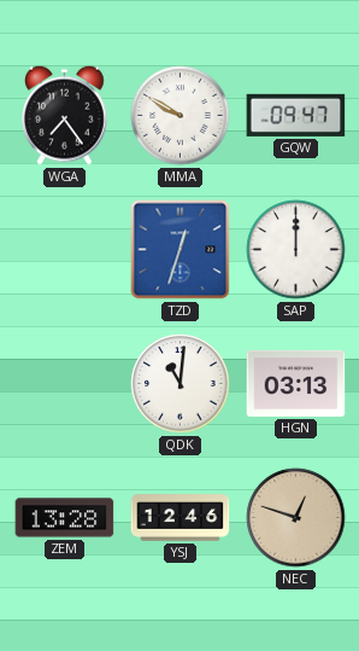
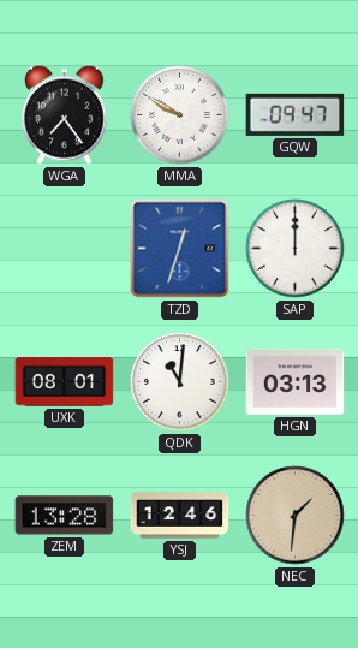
UXK: none -> 08:01
NEC: 12:48 -> 1:31
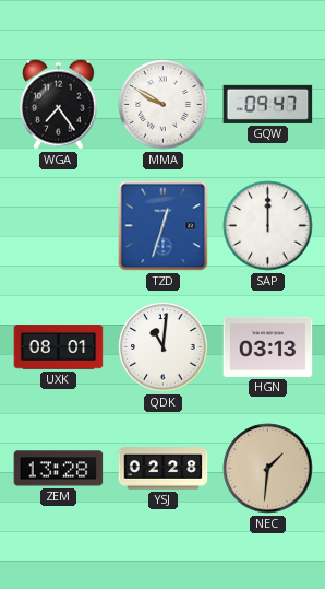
YSJ: 12:46 -> 02:28
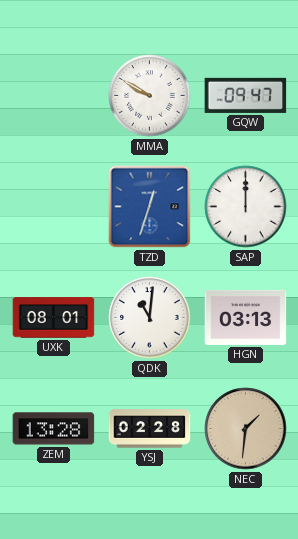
WGA: 7:24 -> none
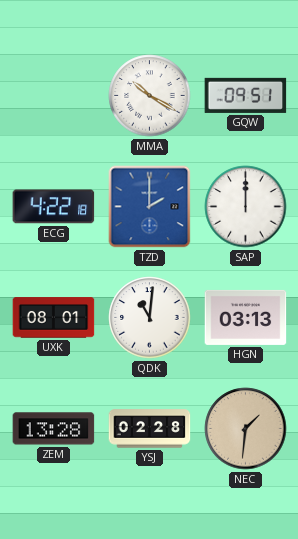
MMA: 9:50 -> 10:20
GQW: 09:47 -> 09:51
ECG: none -> 4:22
TZD: 12:33 -> 2:00
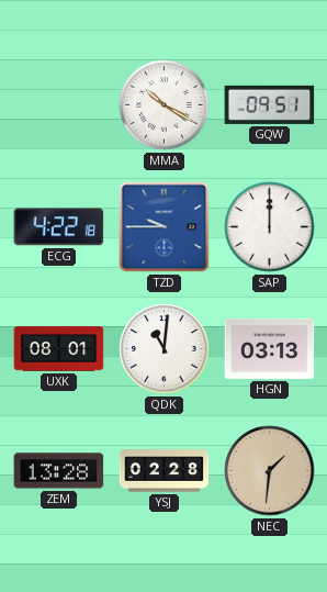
TZD: 2:00 -> 9:45
